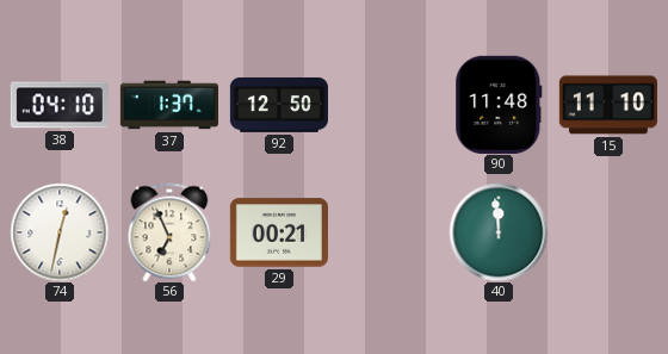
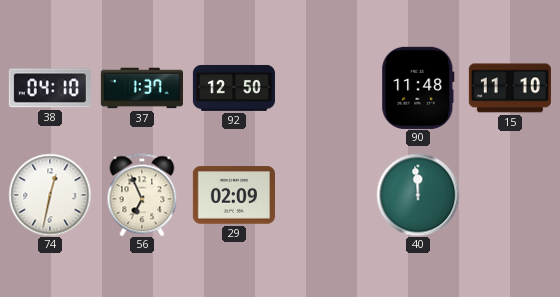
29: 00:21 -> 02:09
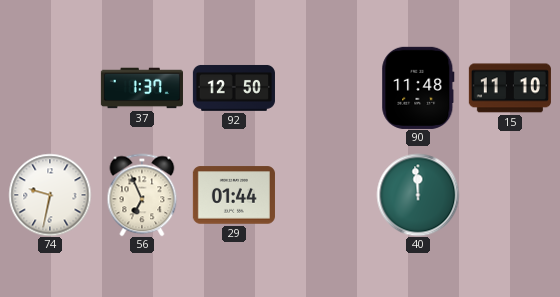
38: 04:10 -> none
74: 12:32 -> 9:32
29: 02:09 -> 01:44
